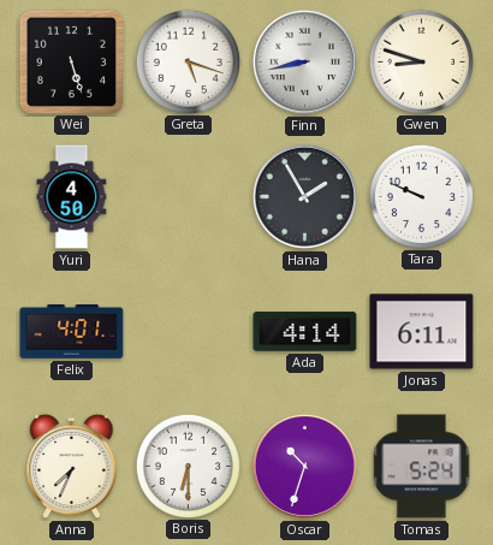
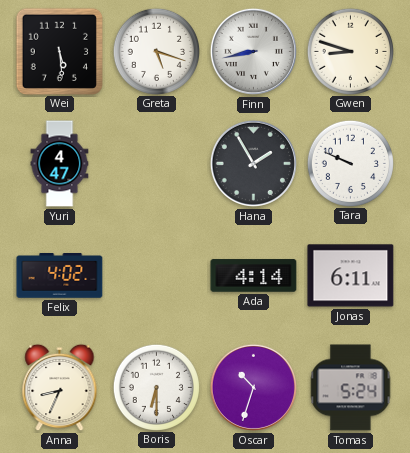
Wei: 5:27 -> 5:29
Yuri: 4:50 -> 4:47
Felix: 4:01 -> 4:02
Anna: 7:34 -> 8:34
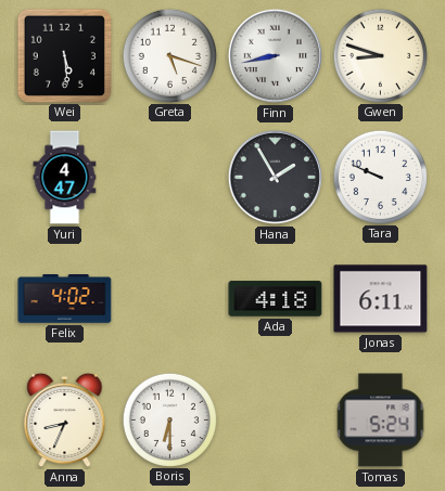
Ada: 4:14 -> 4:18
Oscar: 10:33 -> none
